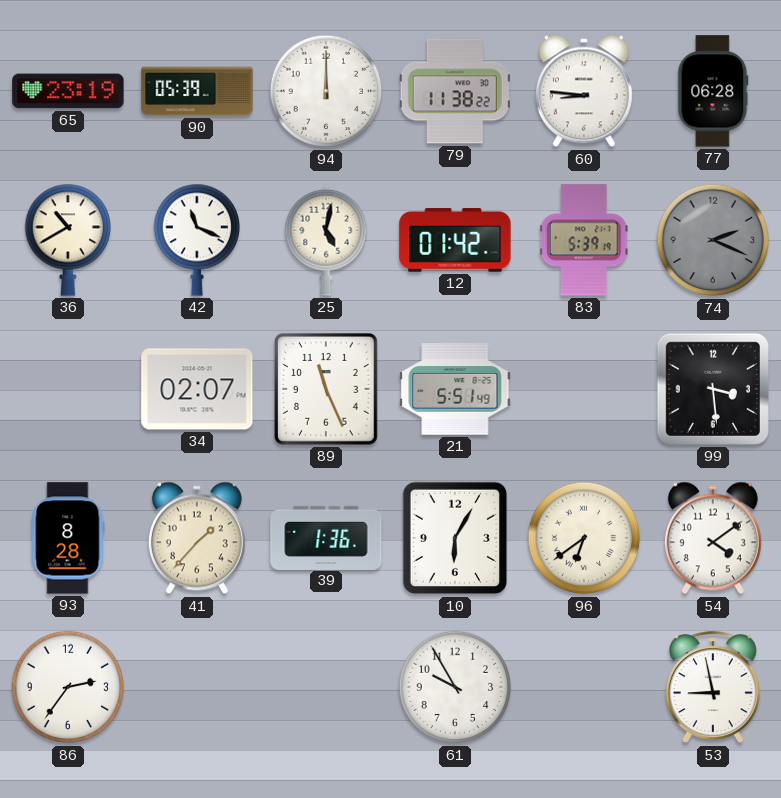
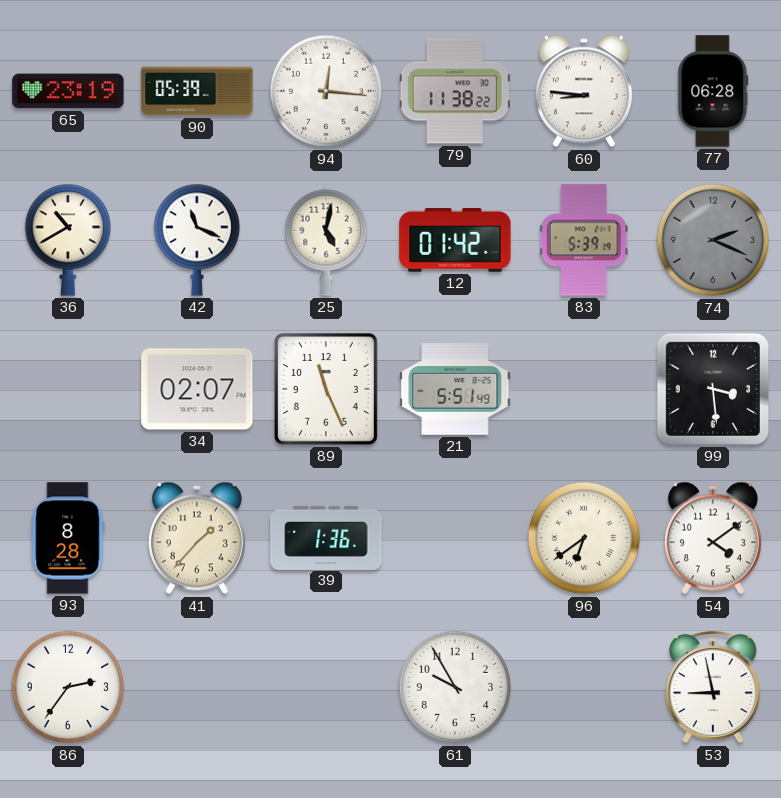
94: 12:00 -> 12:16
10: 6:05 -> none
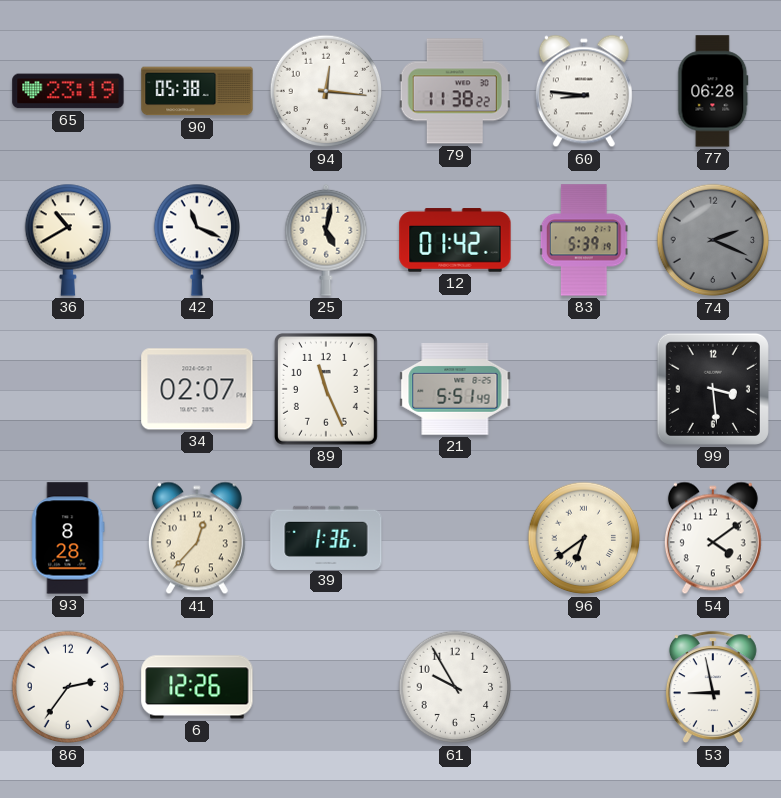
90: 05:39 -> 05:38
41: 1:37 -> 12:37
6: none -> 12:26
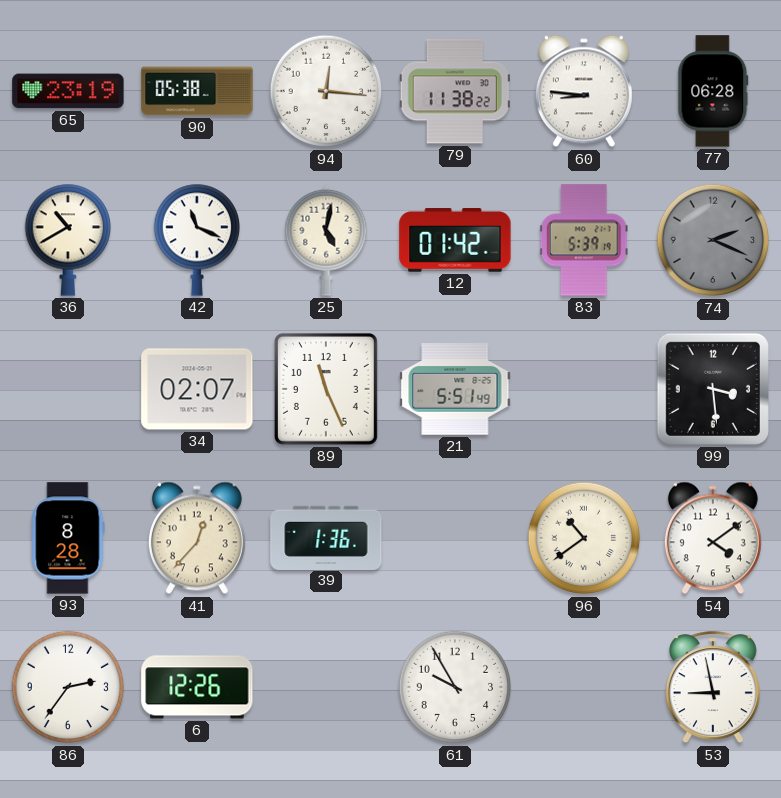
96: 6:39 -> 10:39
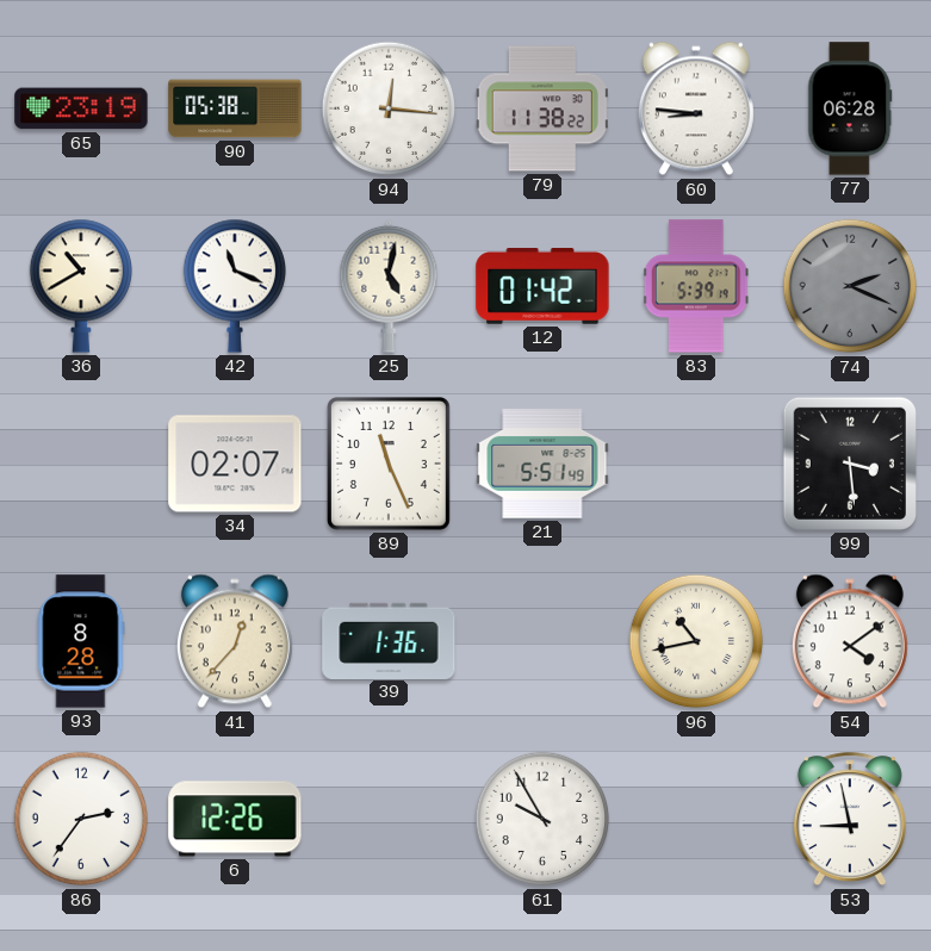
96: 10:39 -> 10:43
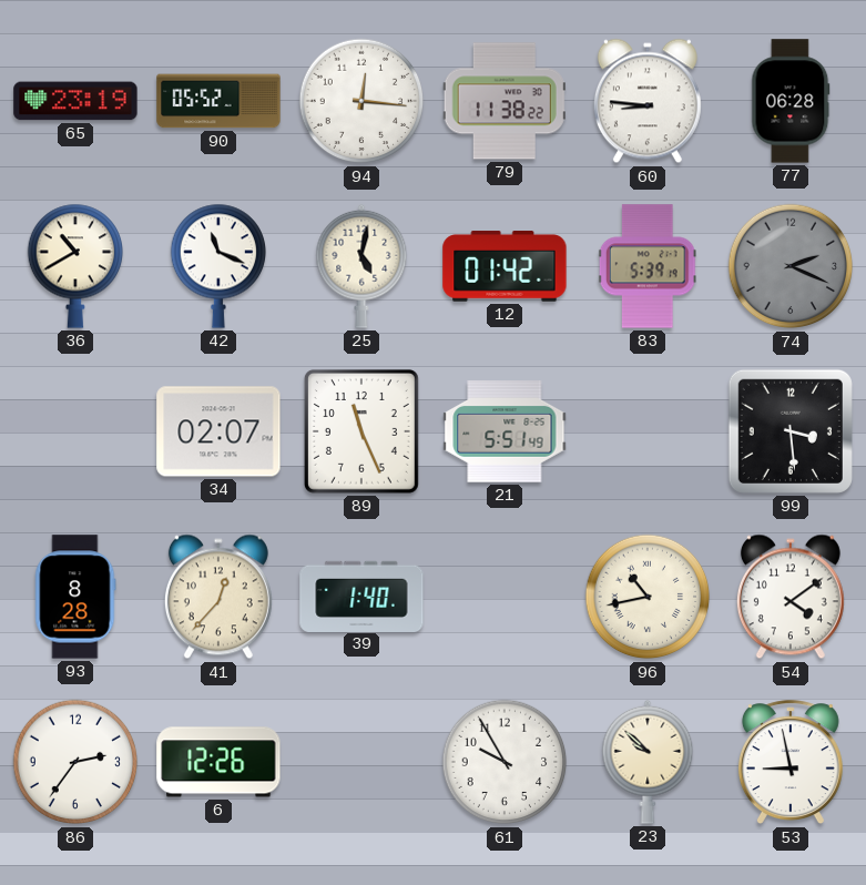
90: 05:38 -> 05:52
39: 1:36 -> 1:40
23: none -> 9:52
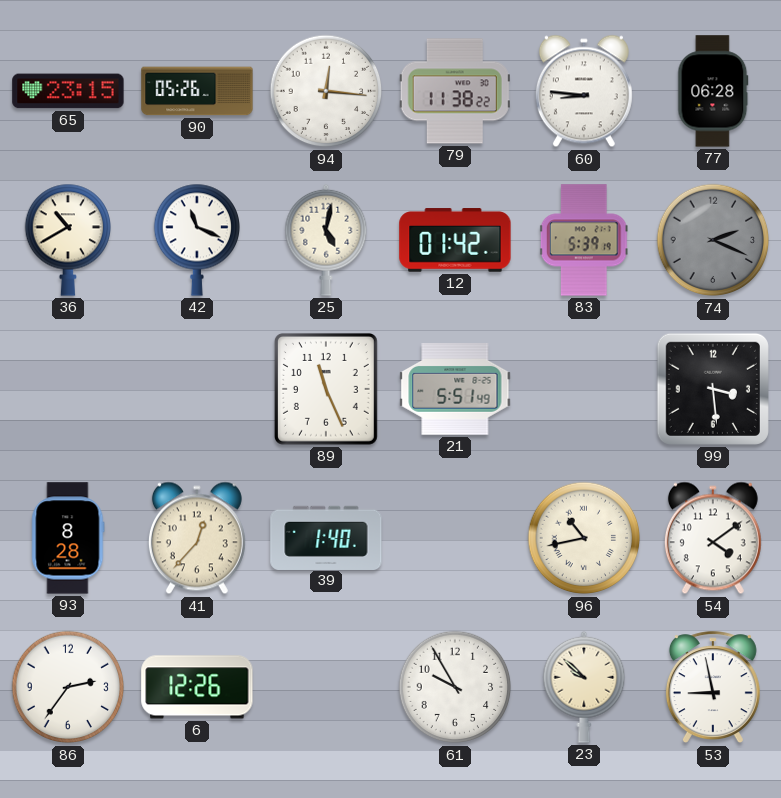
65: 23:19 -> 23:15
90: 05:52 -> 05:26
34: 02:07 -> none
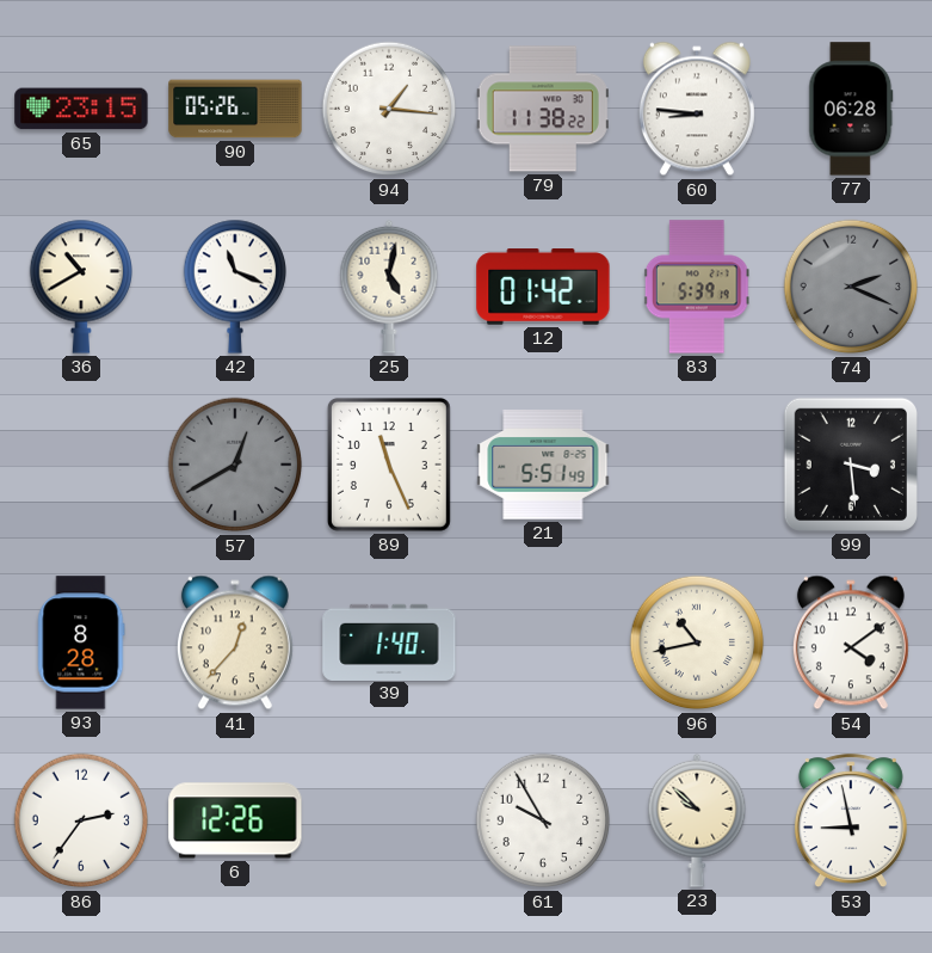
94: 12:16 -> 1:16
57: none -> 12:40
